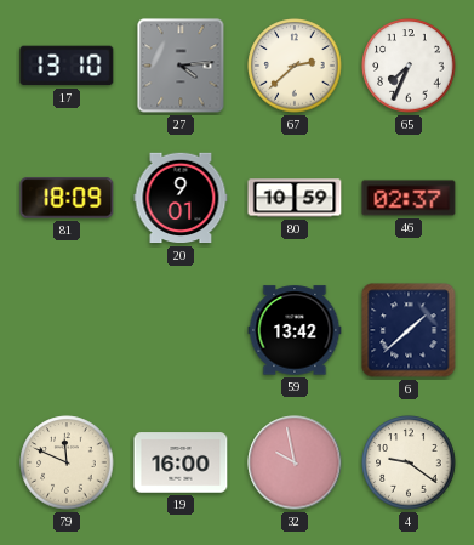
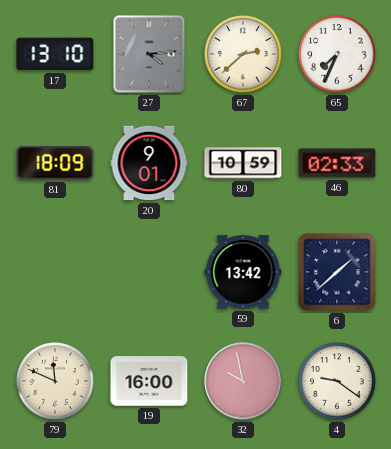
46: 02:37 -> 02:33
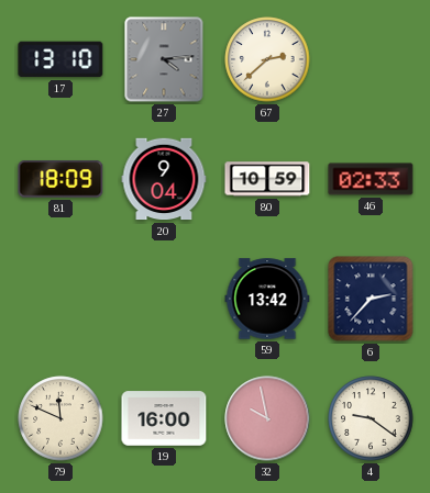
65: 7:34 -> none
20: 9:01 -> 9:04
6: 1:38 -> 2:37
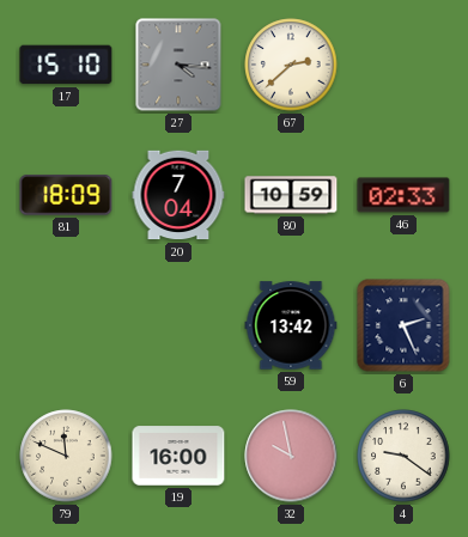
17: 13:10 -> 15:10
27: 4:14 -> 4:16
20: 9:04 -> 7:04
6: 2:37 -> 2:26
